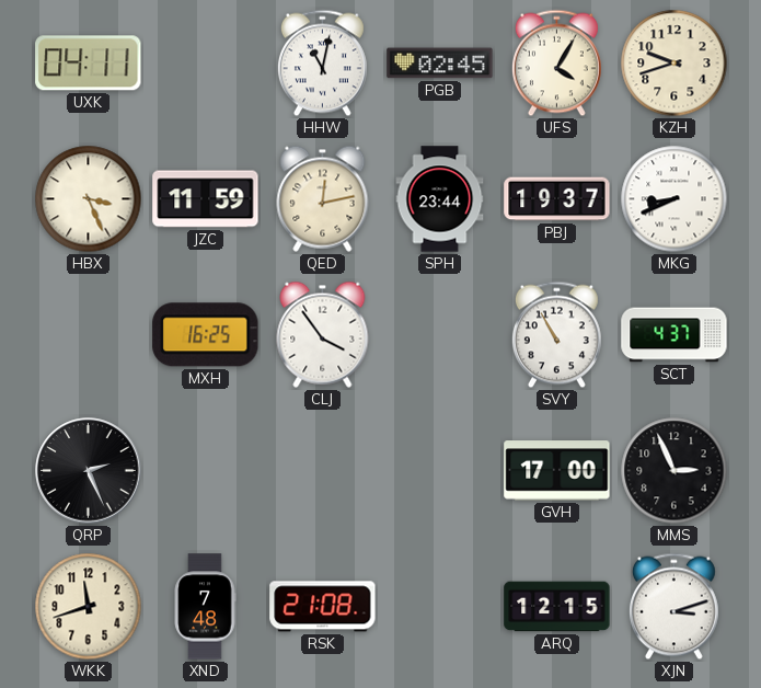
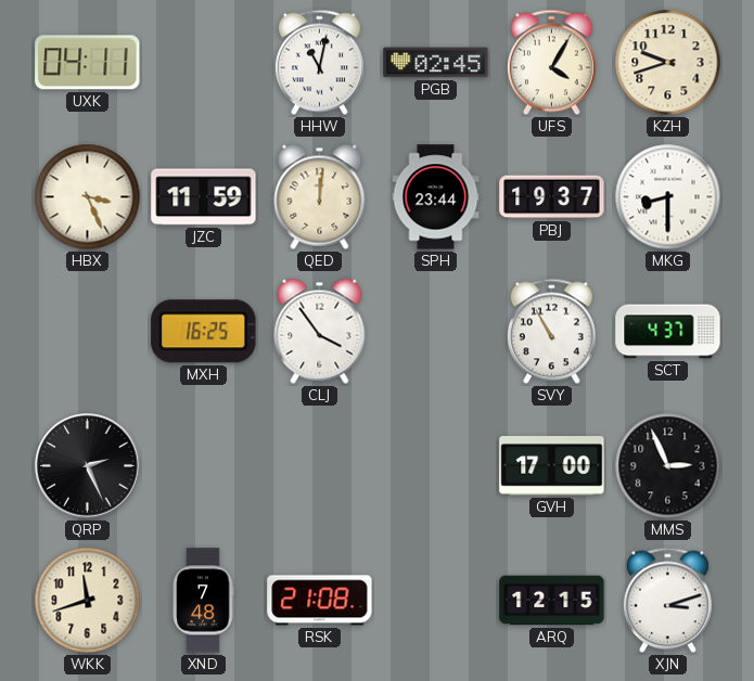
QED: 12:13 -> 12:01
MKG: 8:41 -> 8:30
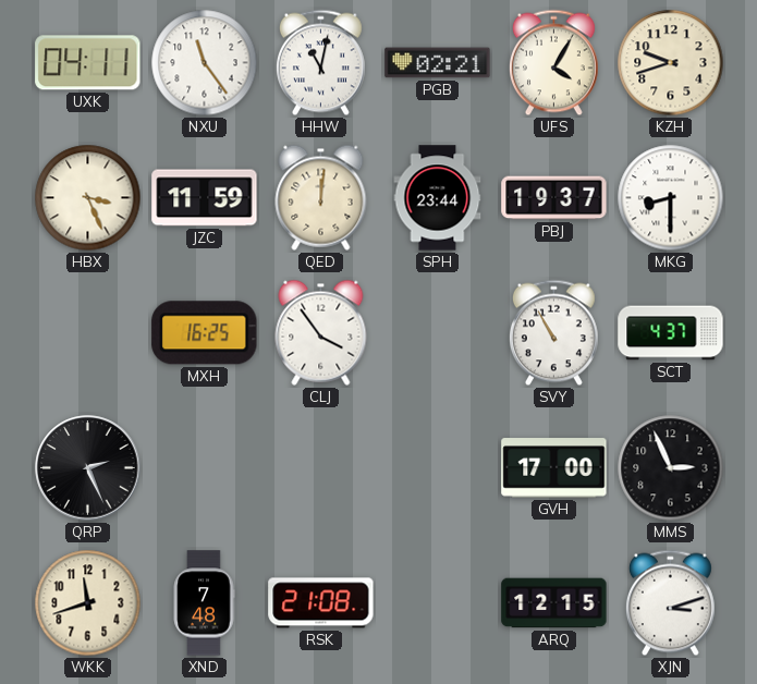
NXU: none -> 11:24
PGB: 02:45 -> 02:21
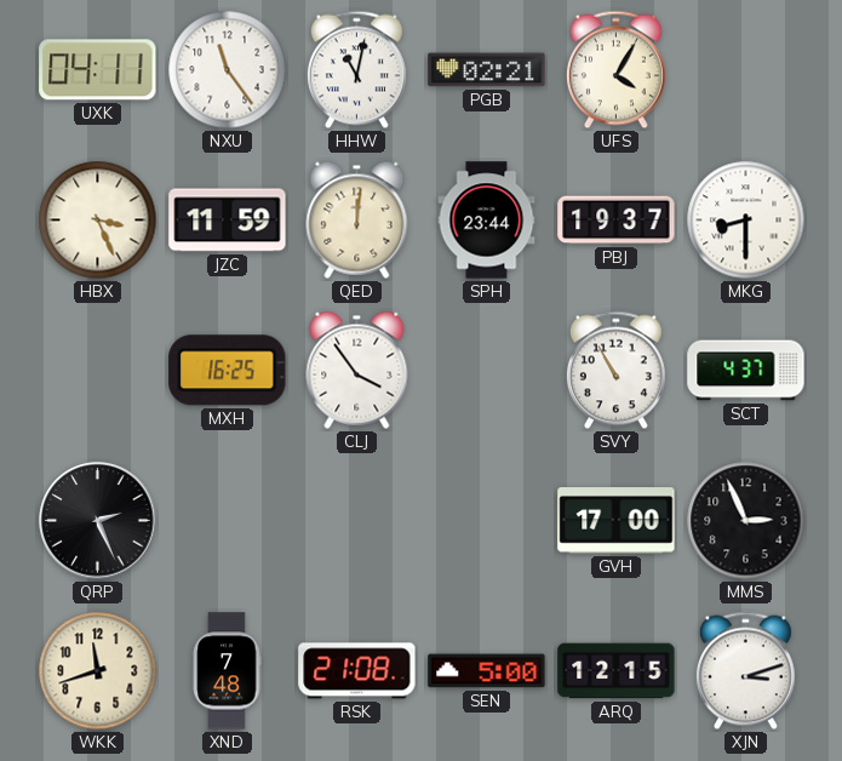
KZH: 9:42 -> none
SEN: none -> 5:00
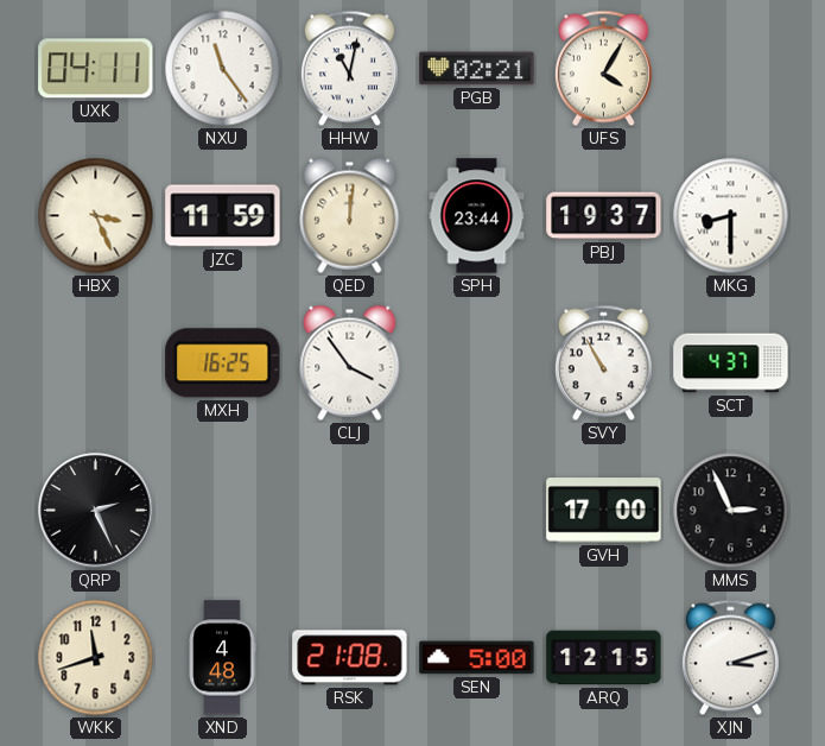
XND: 7:48 -> 4:48
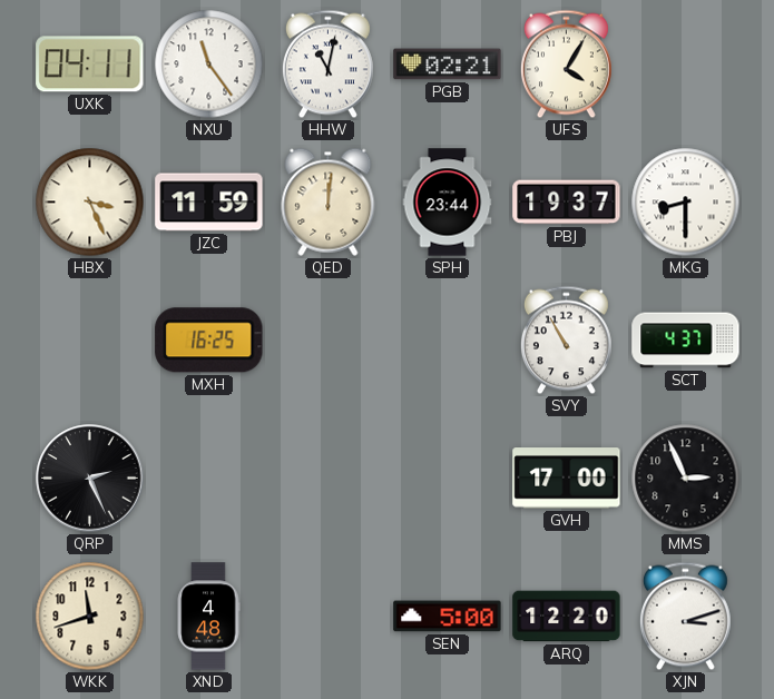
CLJ: 3:54 -> none
RSK: 21:08 -> none
ARQ: 12:15 -> 12:20
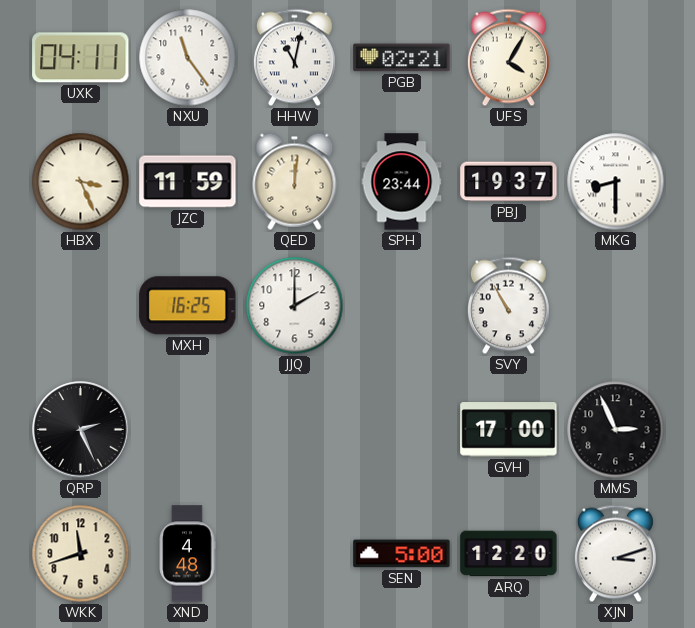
JJQ: none -> 2:00
SCT: 4:37 -> none
